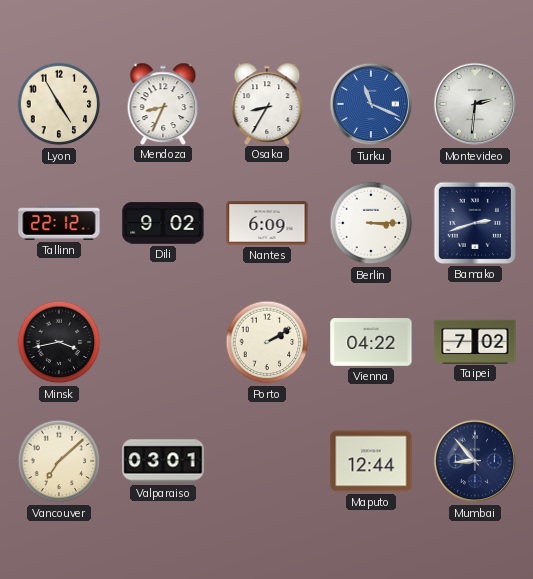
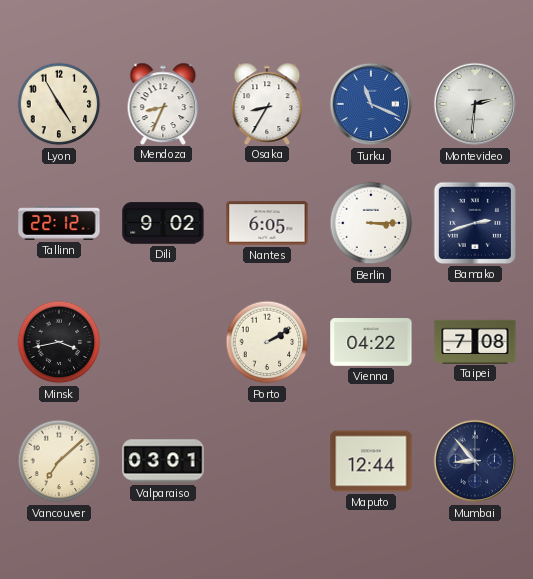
Nantes: 6:09 -> 6:05
Taipei: 7:02 -> 7:08
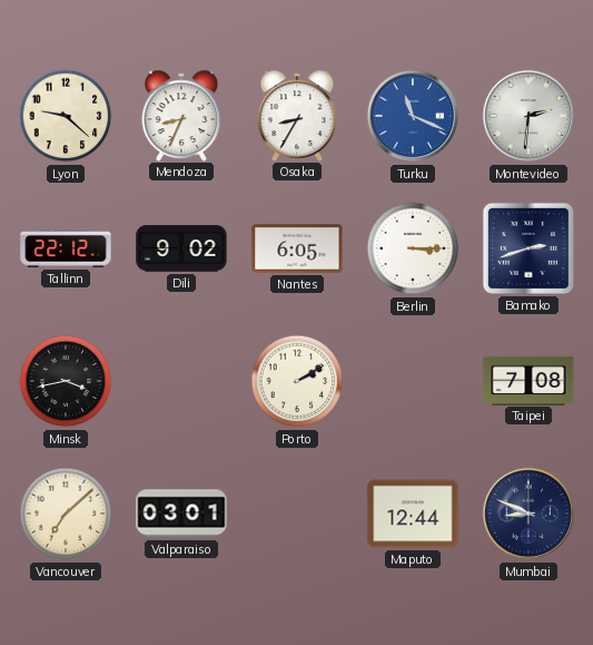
Lyon: 4:55 -> 9:22
Vienna: 04:22 -> none
Mumbai: 8:53 -> 8:49
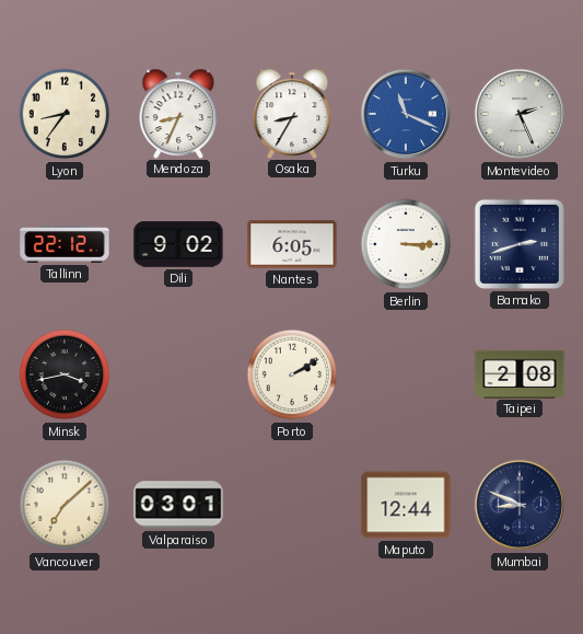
Lyon: 9:22 -> 8:36
Montevideo: 2:31 -> 2:26
Taipei: 7:08 -> 2:08
